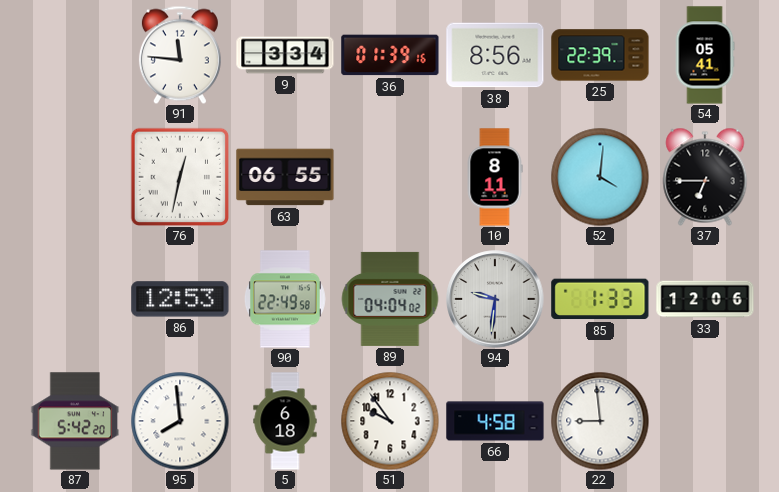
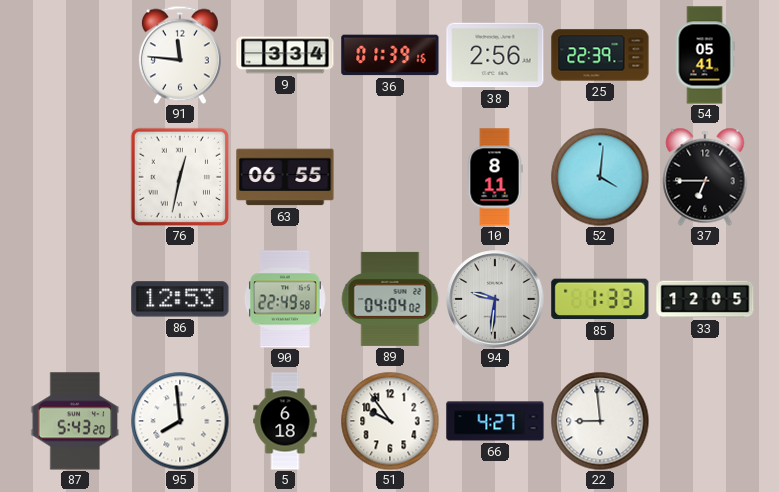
38: 8:56 -> 2:56
33: 12:06 -> 12:05
87: 5:42 -> 5:43
66: 4:58 -> 4:27
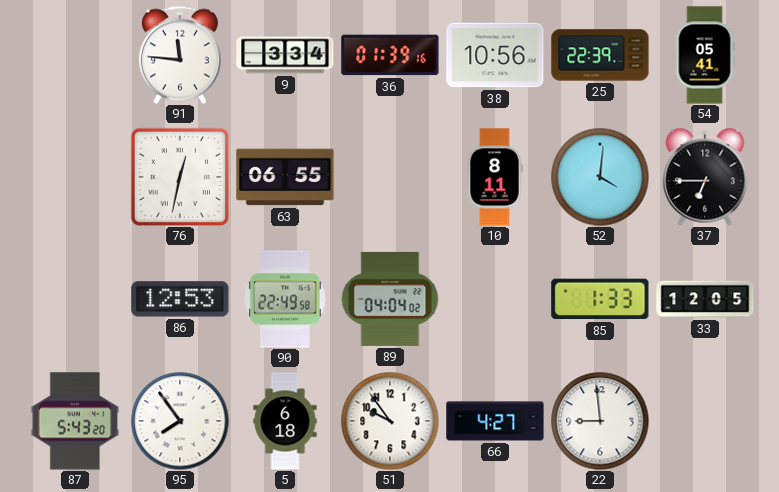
38: 2:56 -> 10:56
94: 9:31 -> none
95: 7:59 -> 7:54
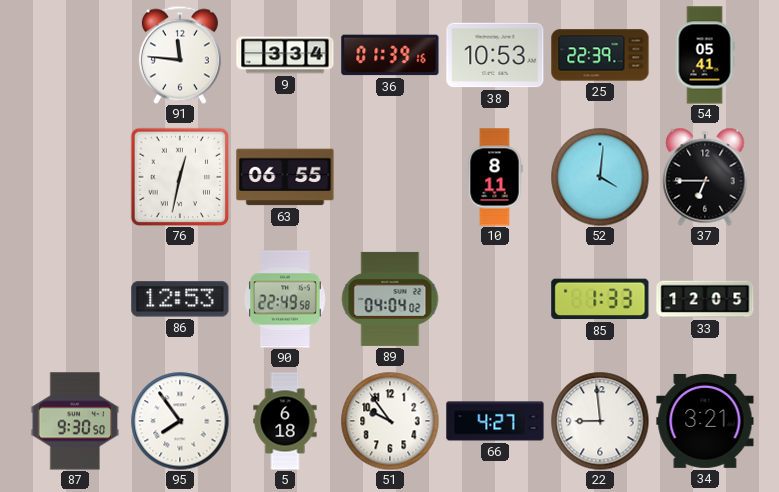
38: 10:56 -> 10:53
87: 5:43 -> 9:30
34: none -> 3:21
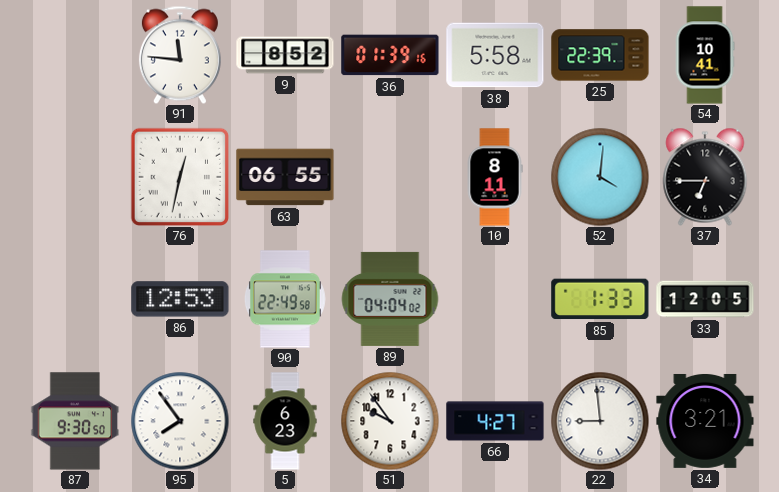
9: 3:34 -> 8:52
38: 10:53 -> 5:58
54: 05:41 -> 10:41
5: 6:18 -> 6:23
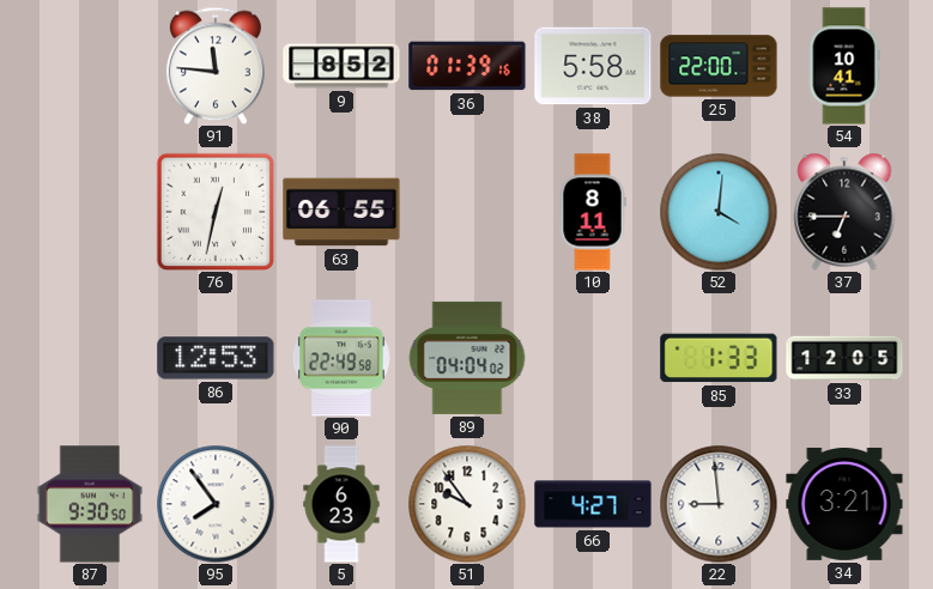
25: 22:39 -> 22:00
